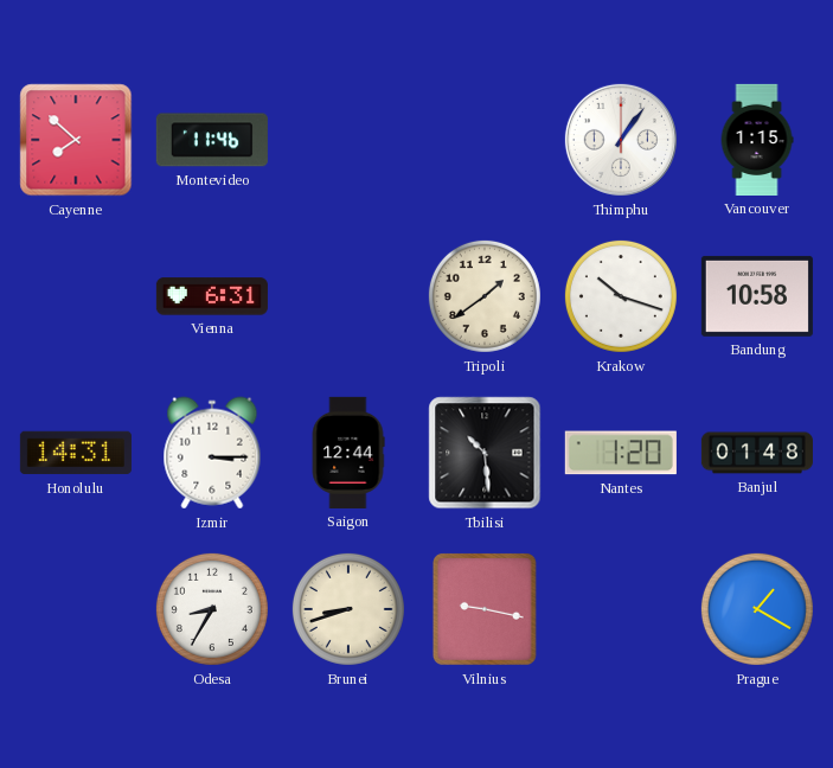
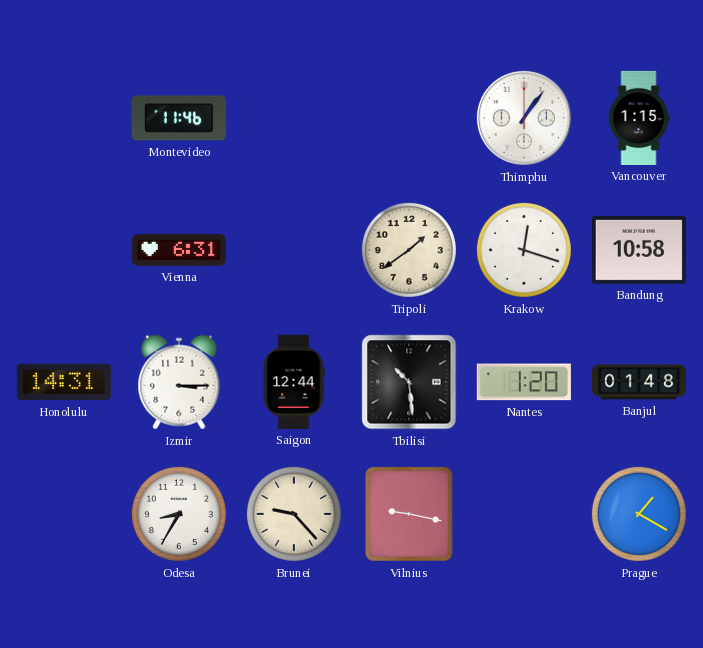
Cayenne: 7:52 -> none
Krakow: 10:18 -> 12:18
Brunei: 8:42 -> 9:23
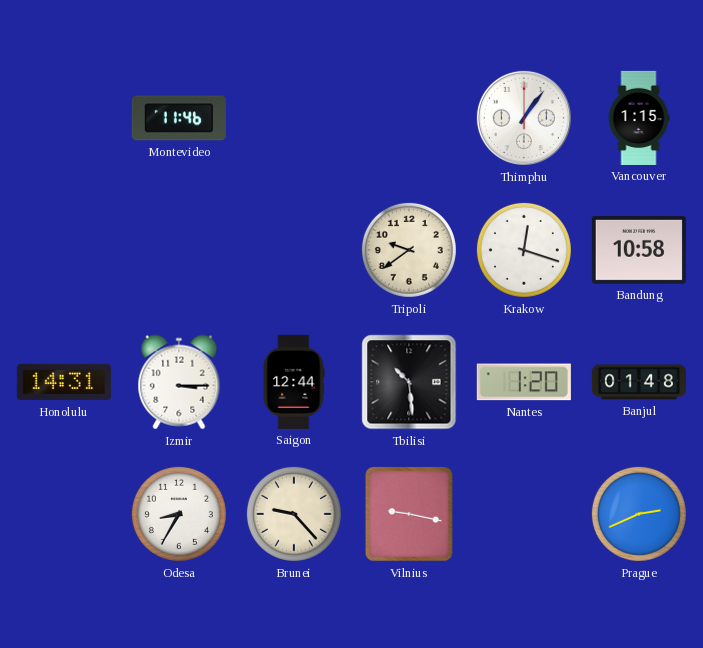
Vienna: 6:31 -> none
Tripoli: 1:39 -> 9:39
Prague: 1:20 -> 2:41
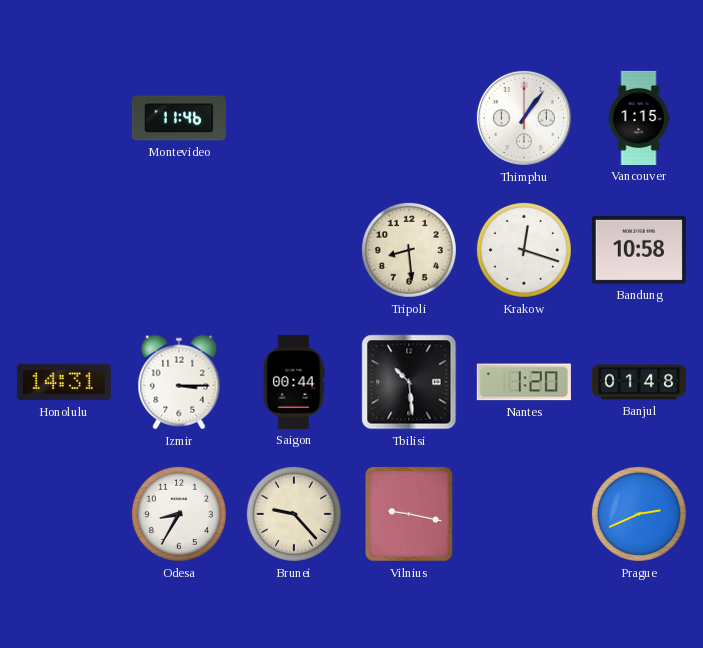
Tripoli: 9:39 -> 8:29
Saigon: 12:44 -> 00:44
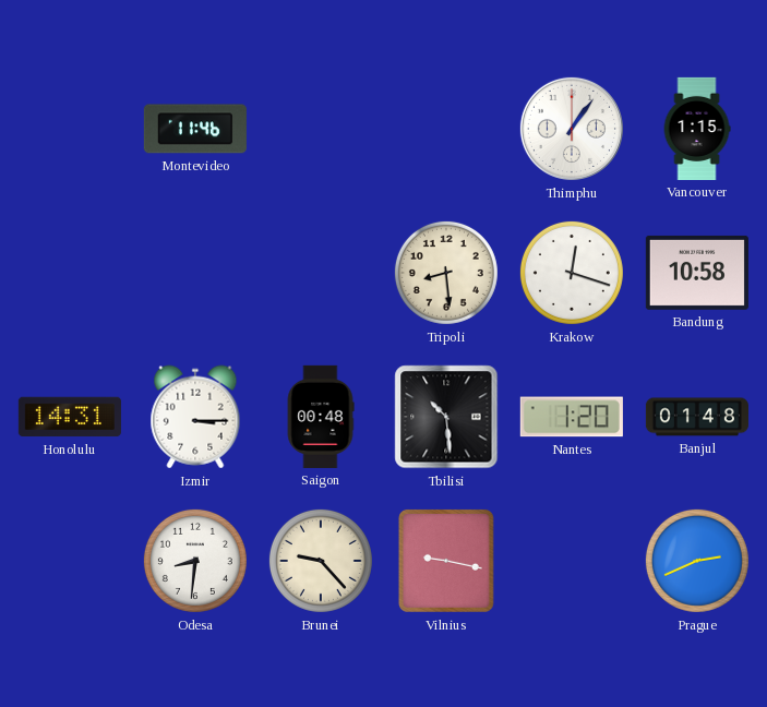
Saigon: 00:44 -> 00:48
Odesa: 8:35 -> 8:31
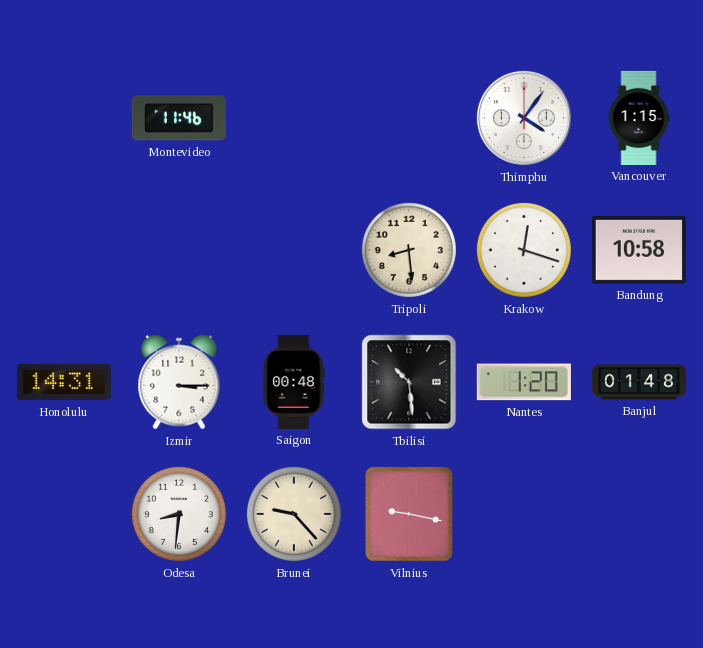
Thimphu: 1:06 -> 4:06
Prague: 2:41 -> none
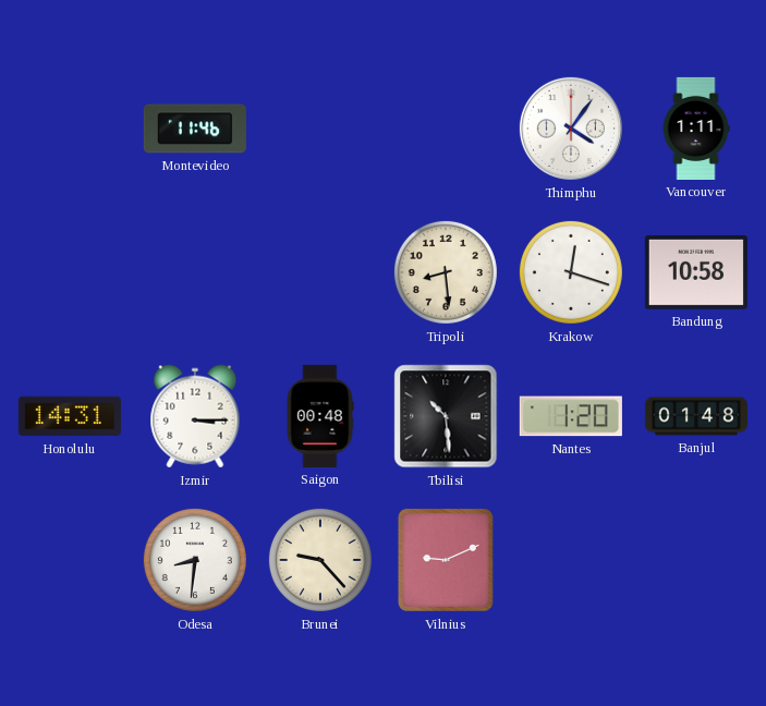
Vancouver: 1:15 -> 1:11
Vilnius: 9:17 -> 9:11
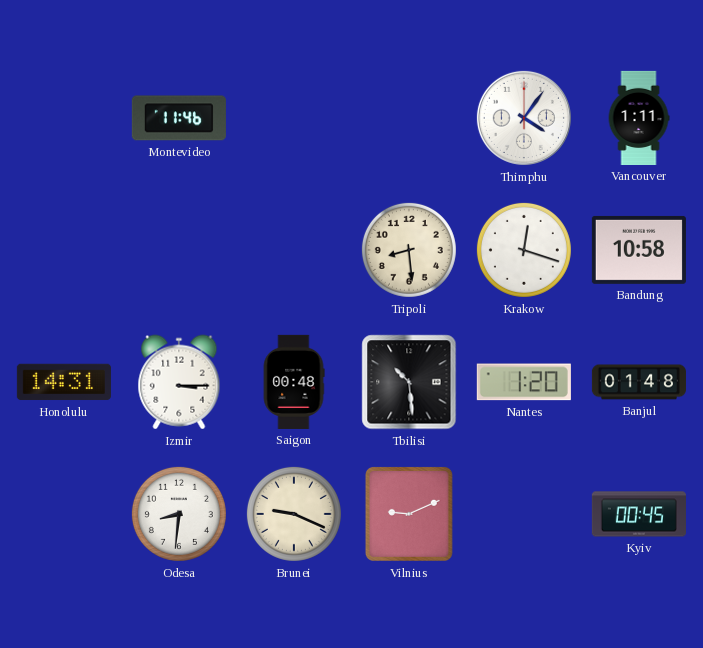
Brunei: 9:23 -> 9:19
Kyiv: none -> 00:45
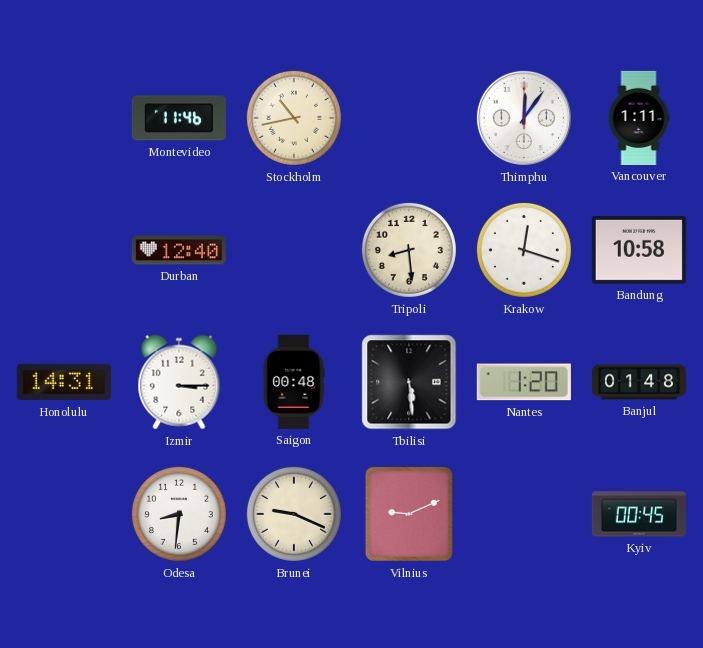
Stockholm: none -> 10:43
Thimphu: 4:06 -> 12:06
Durban: none -> 12:40
Tbilisi: 10:29 -> 5:29
